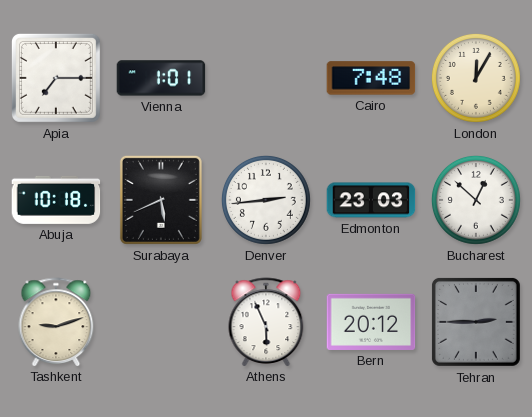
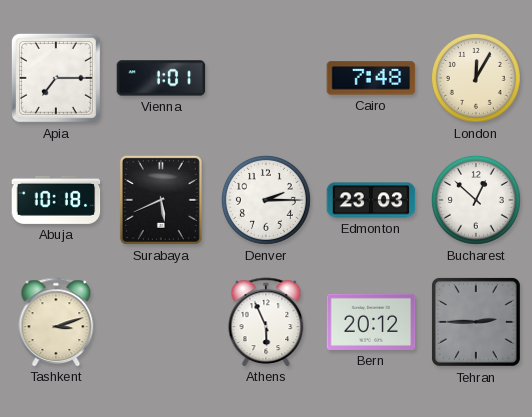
Denver: 2:44 -> 2:15
Tashkent: 9:12 -> 3:12
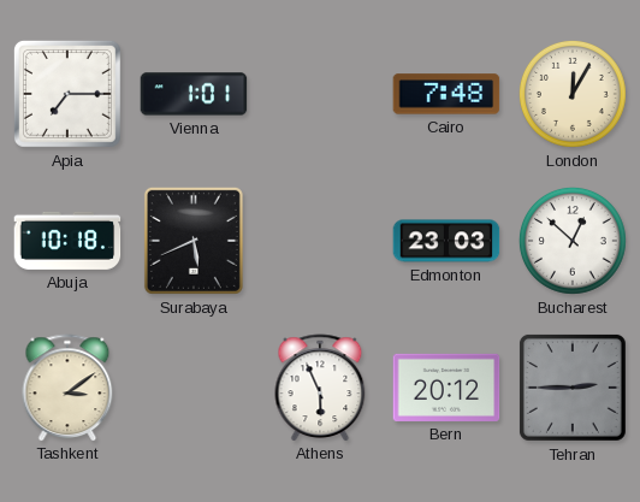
Denver: 2:15 -> none
Tashkent: 3:12 -> 3:09
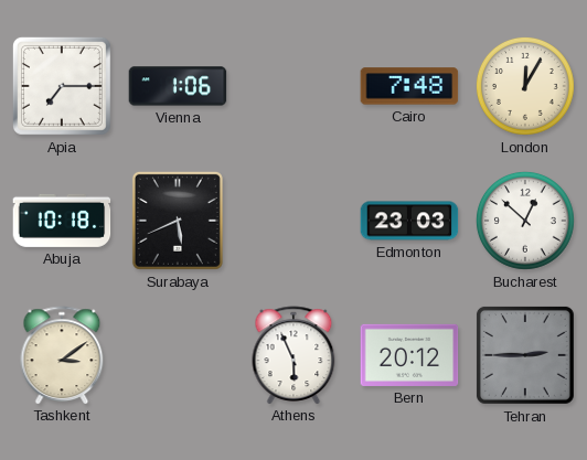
Vienna: 1:01 -> 1:06
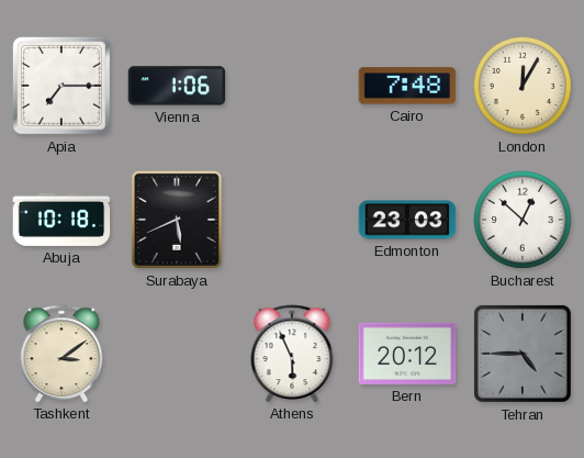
Tehran: 2:45 -> 4:45
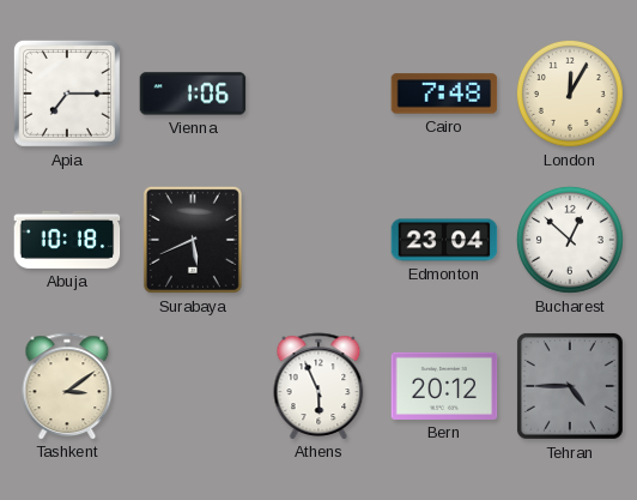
Edmonton: 23:03 -> 23:04
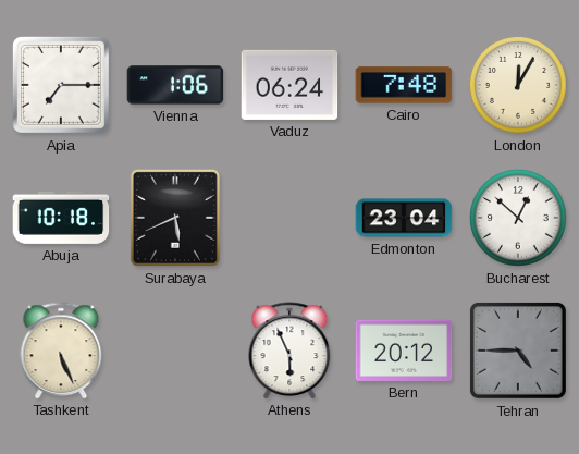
Vaduz: none -> 06:24
Tashkent: 3:09 -> 5:26
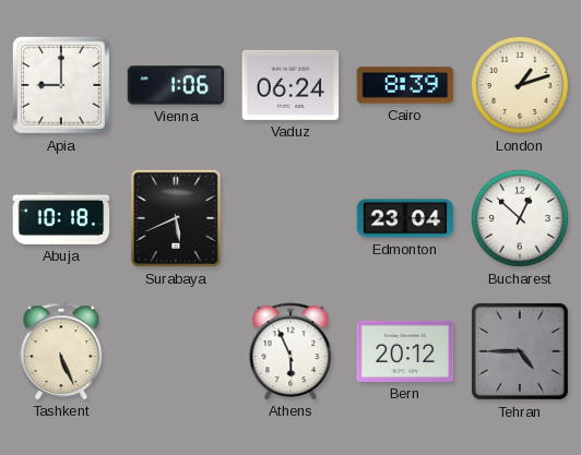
Apia: 7:15 -> 9:00
Cairo: 7:48 -> 8:39
London: 12:05 -> 1:12
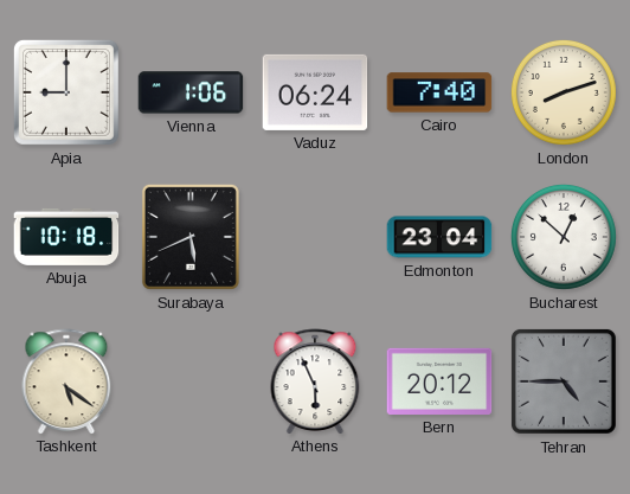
Cairo: 8:39 -> 7:40
London: 1:12 -> 8:12
Tashkent: 5:26 -> 5:21
